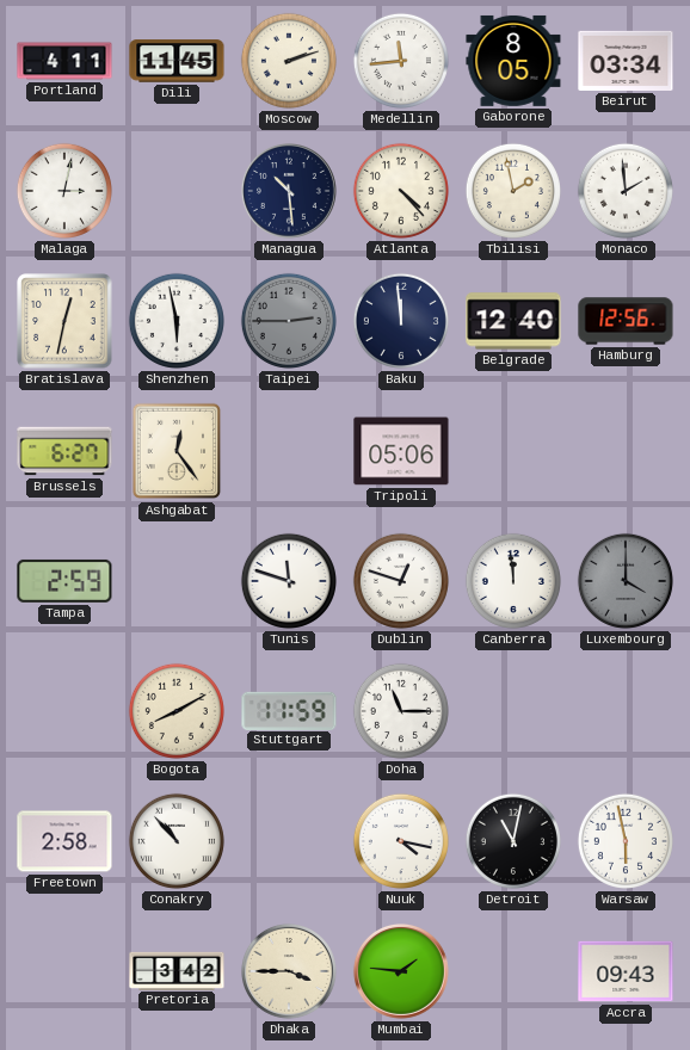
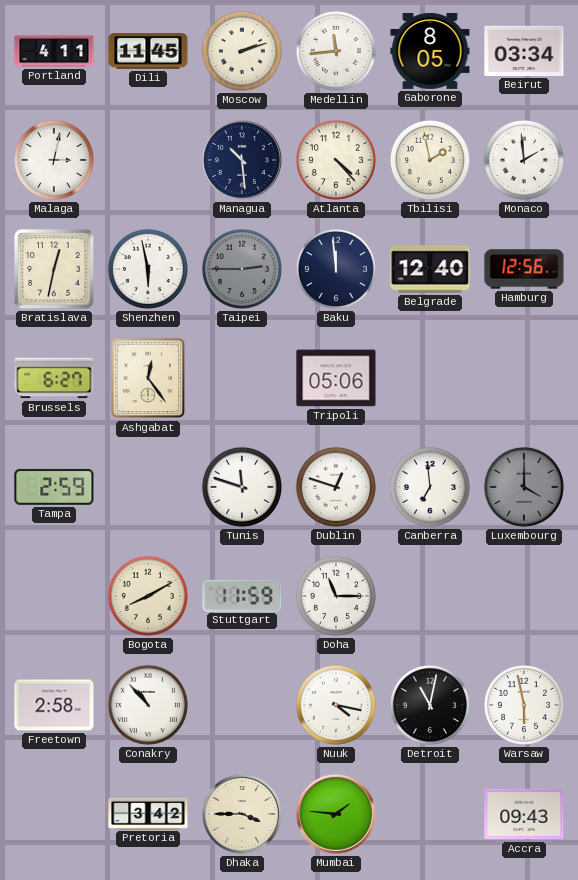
Canberra: 11:59 -> 6:59
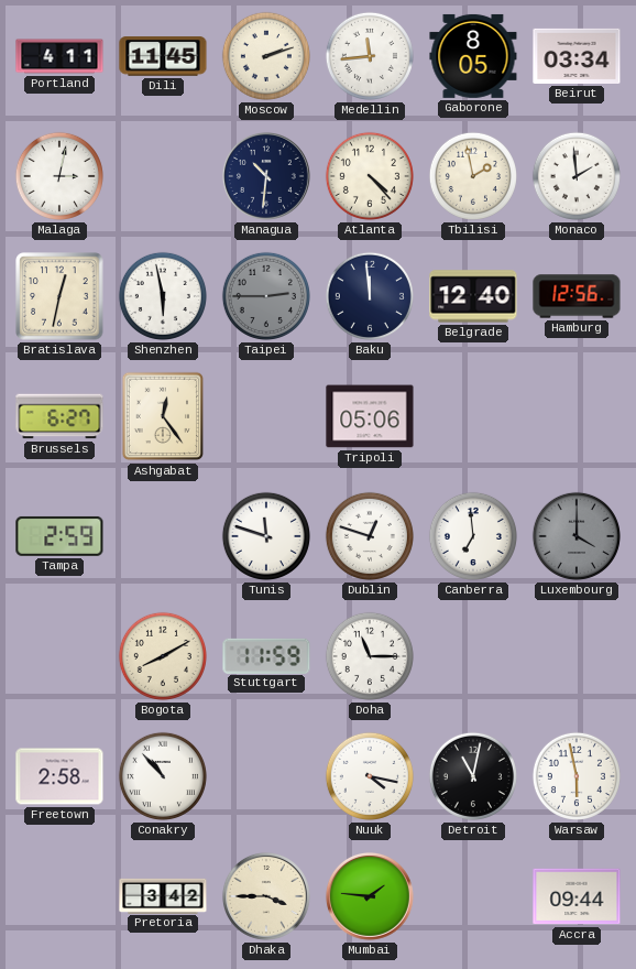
Managua: 10:29 -> 10:31
Accra: 09:43 -> 09:44
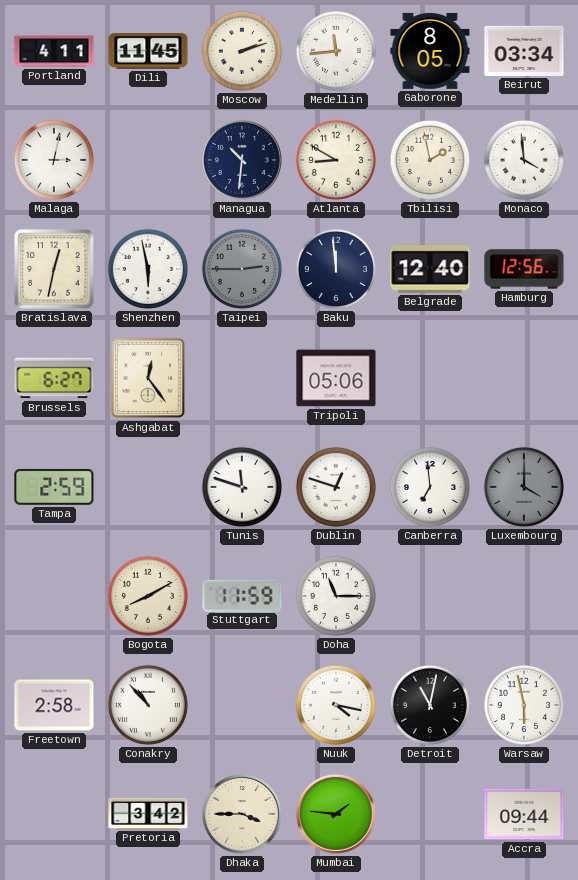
Atlanta: 4:23 -> 8:50
Monaco: 1:59 -> 3:59
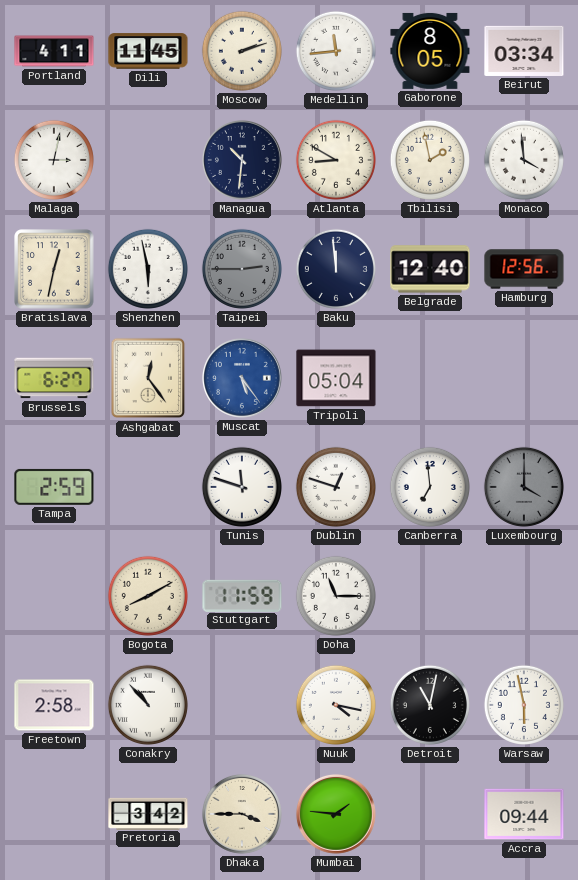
Muscat: none -> 5:24
Tripoli: 05:06 -> 05:04
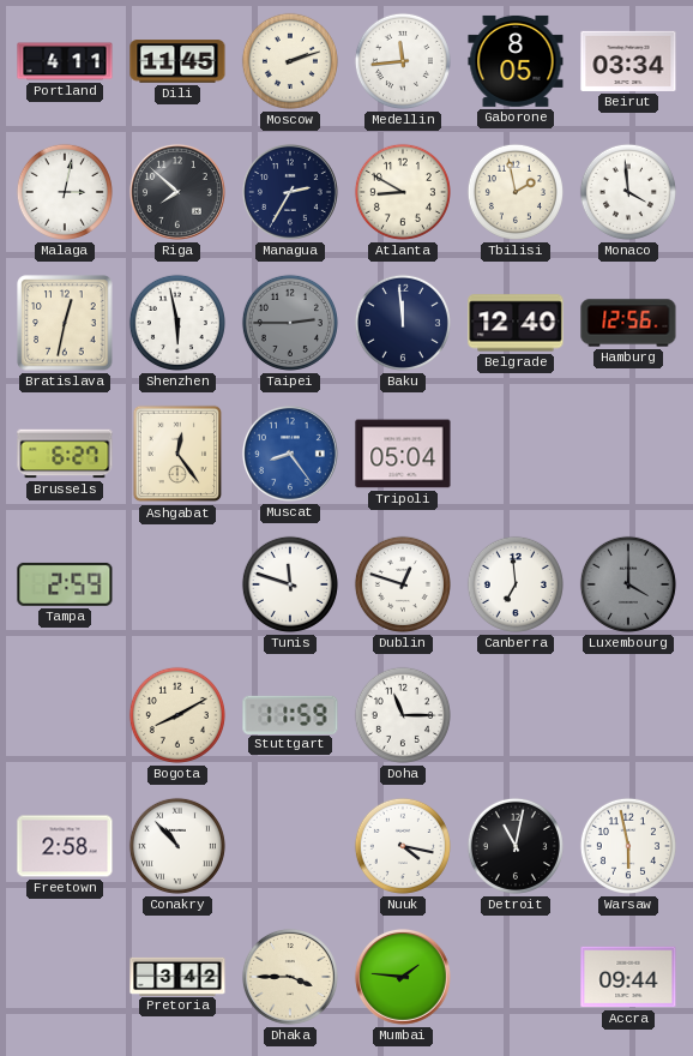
Riga: none -> 7:52
Managua: 10:31 -> 2:35
Muscat: 5:24 -> 8:24
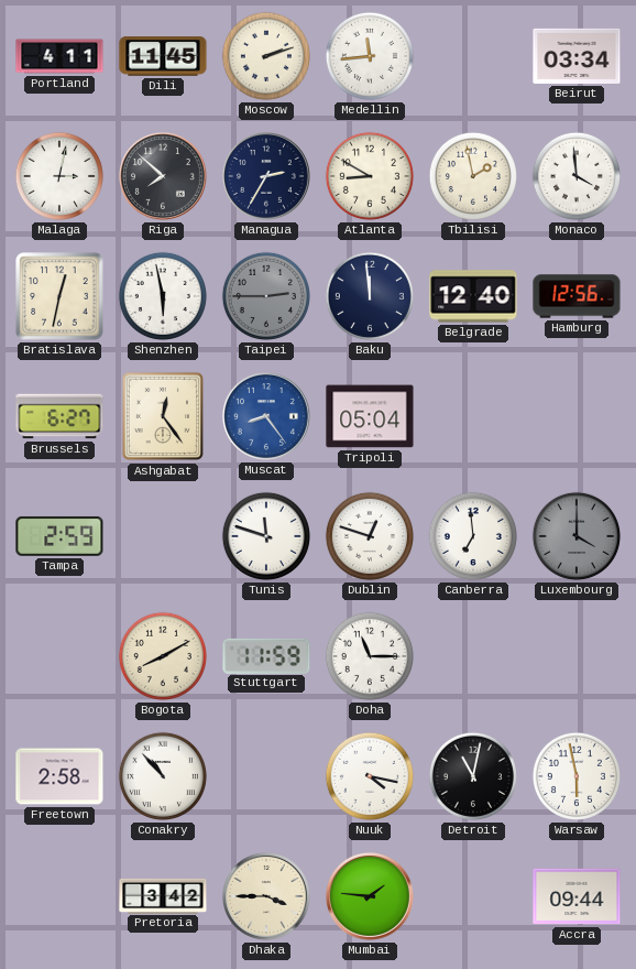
Gaborone: 8:05 -> none
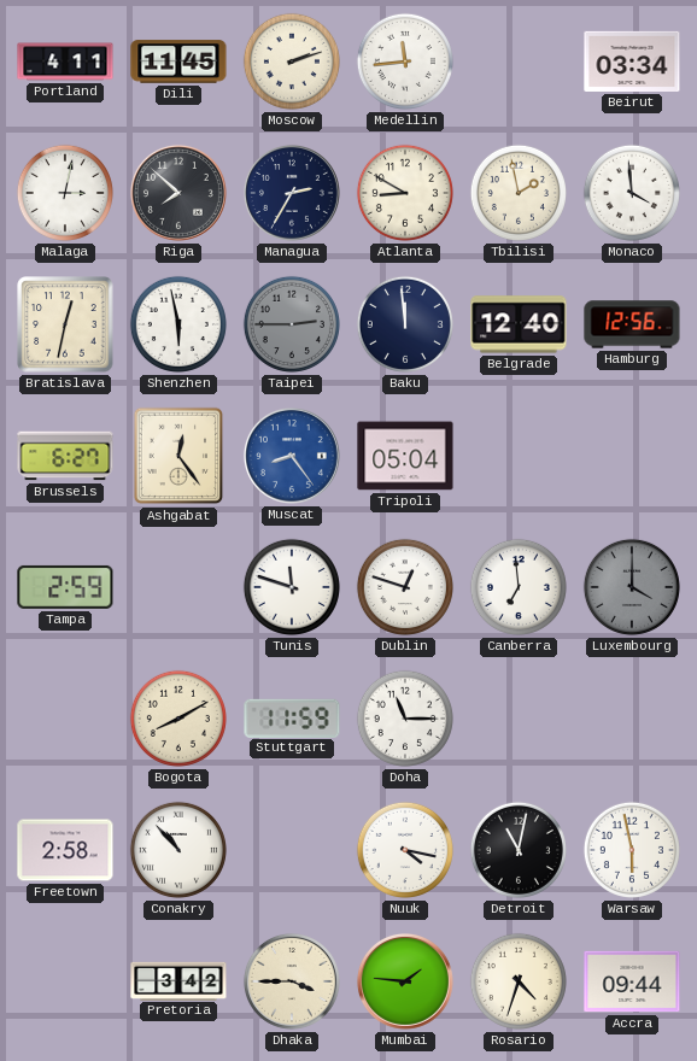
Rosario: none -> 4:33
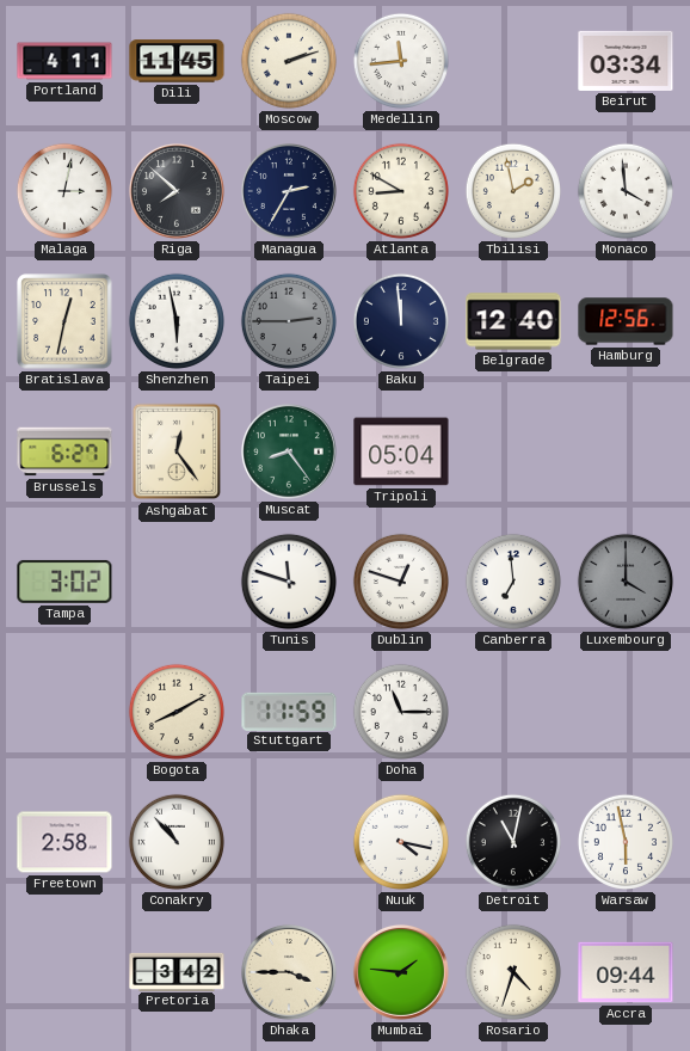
Muscat dial: blue -> green
Tampa: 2:59 -> 3:02
